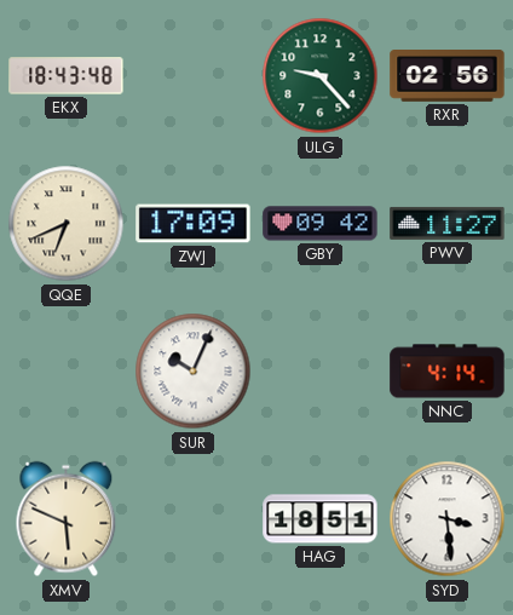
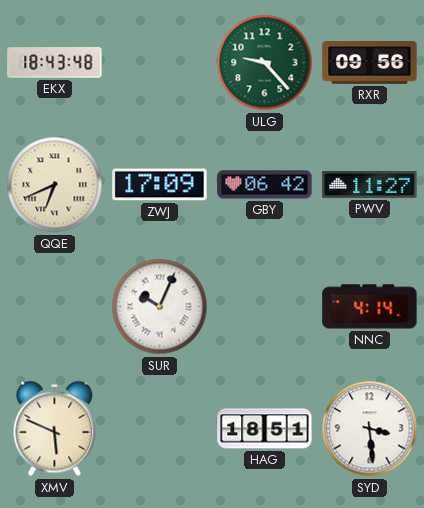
RXR: 02:56 -> 09:56
GBY: 09:42 -> 06:42
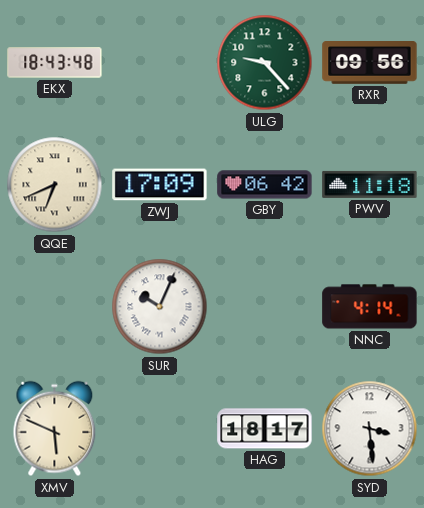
PWV: 11:27 -> 11:18
HAG: 18:51 -> 18:17
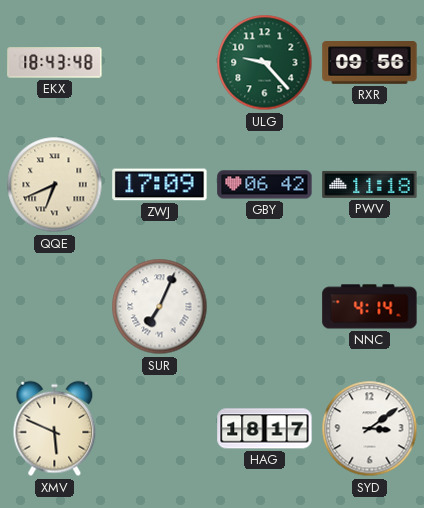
SUR: 10:04 -> 7:04
SYD: 3:29 -> 3:09
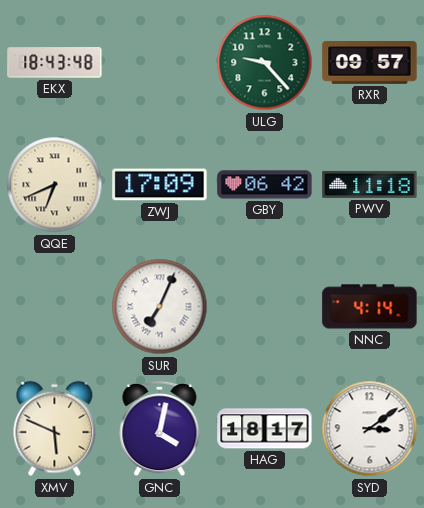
RXR: 09:56 -> 09:57
GNC: none -> 4:02
